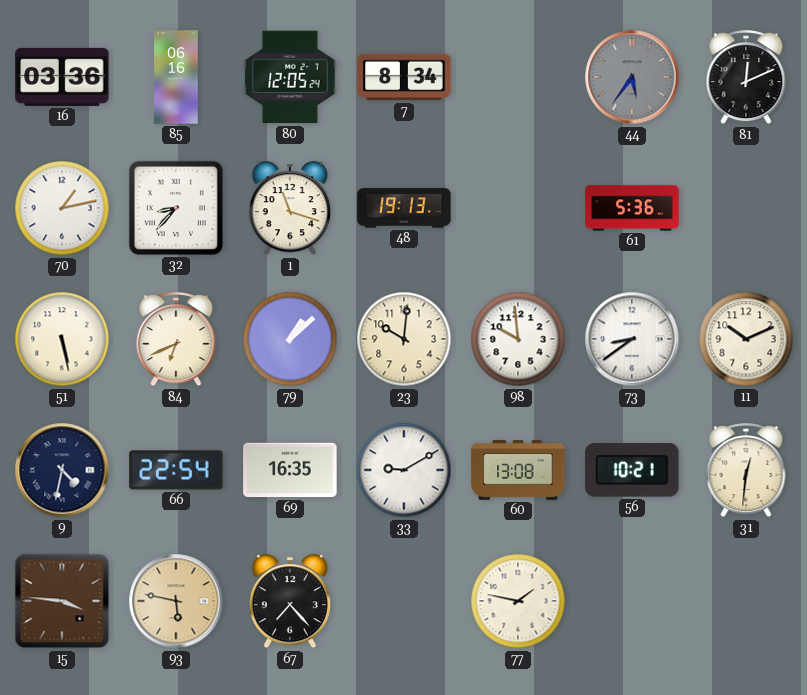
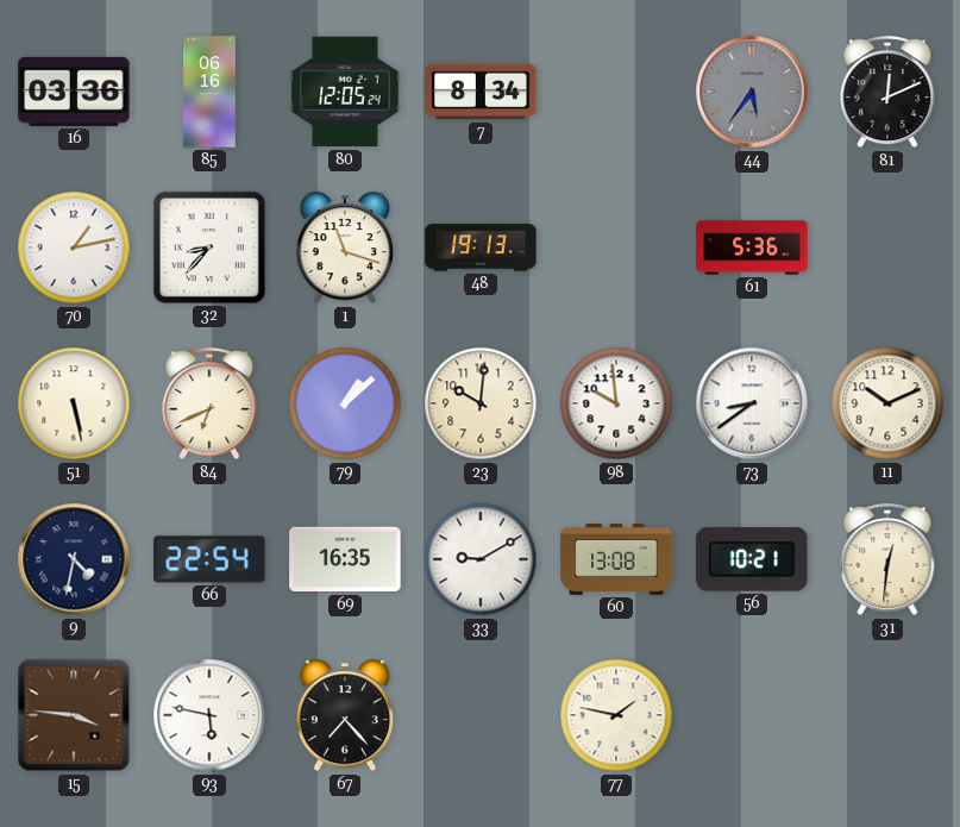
93 dial: champagne -> white
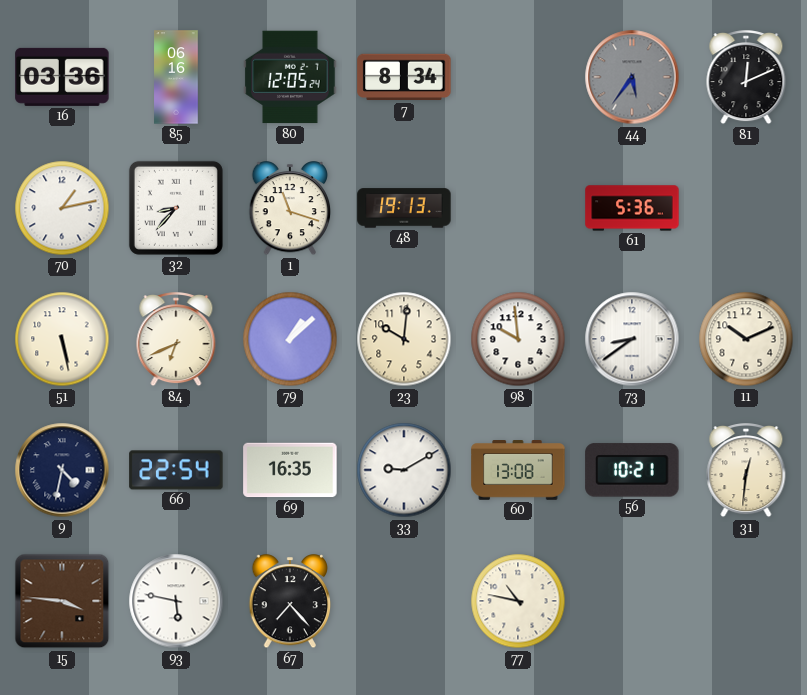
77: 1:47 -> 10:47
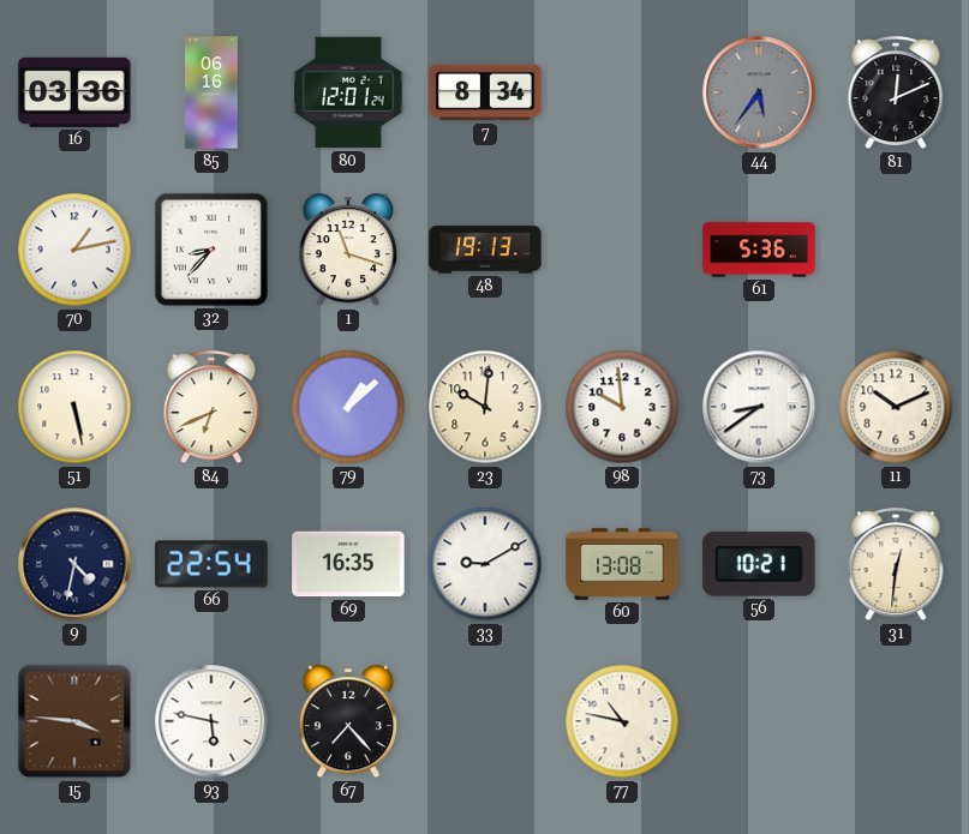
80: 12:05 -> 12:01
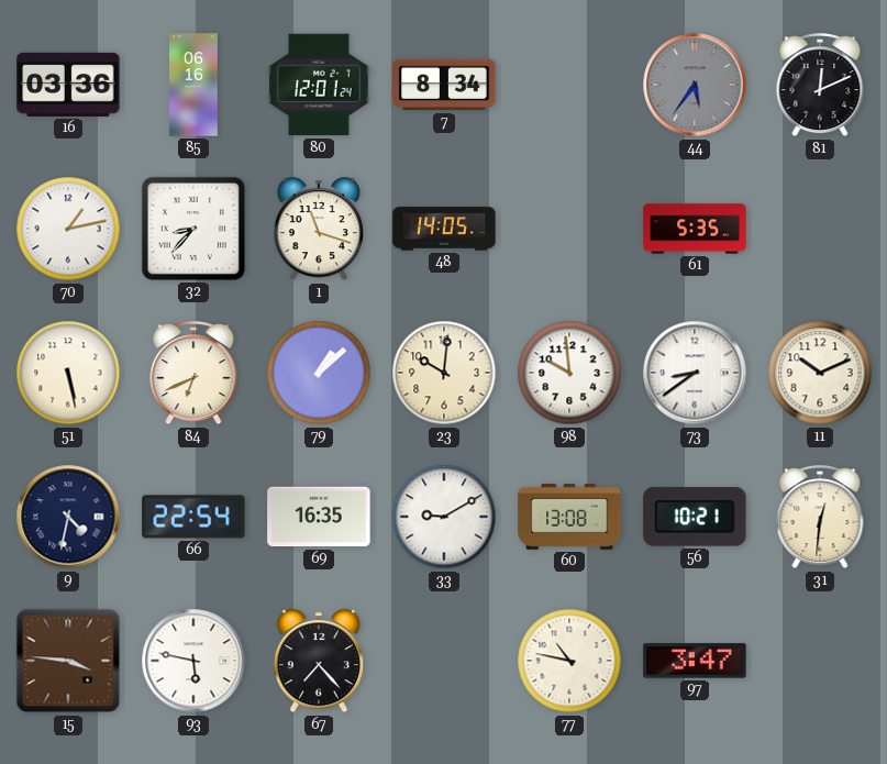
48: 19:13 -> 14:05
61: 5:36 -> 5:35
97: none -> 3:47
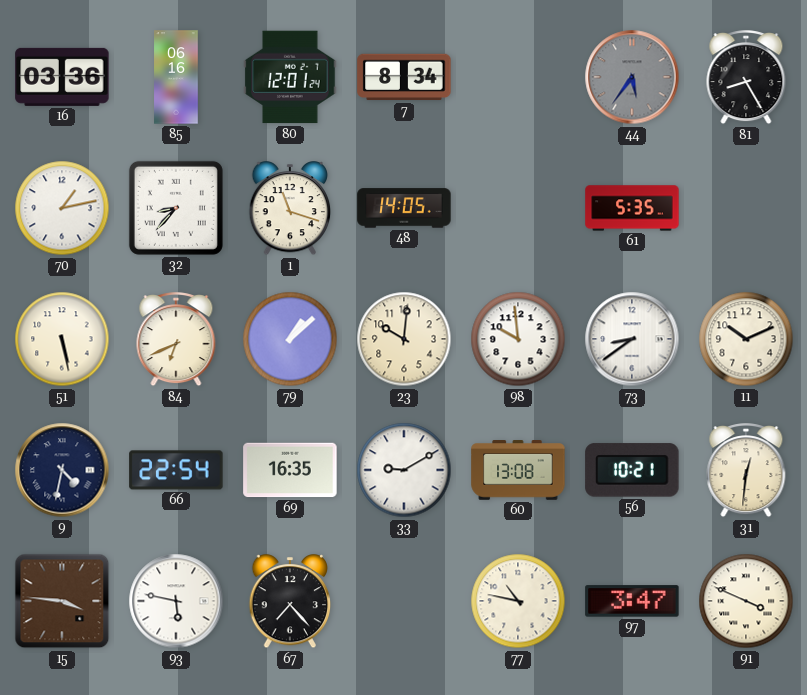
81: 12:11 -> 8:25
91: none -> 3:49
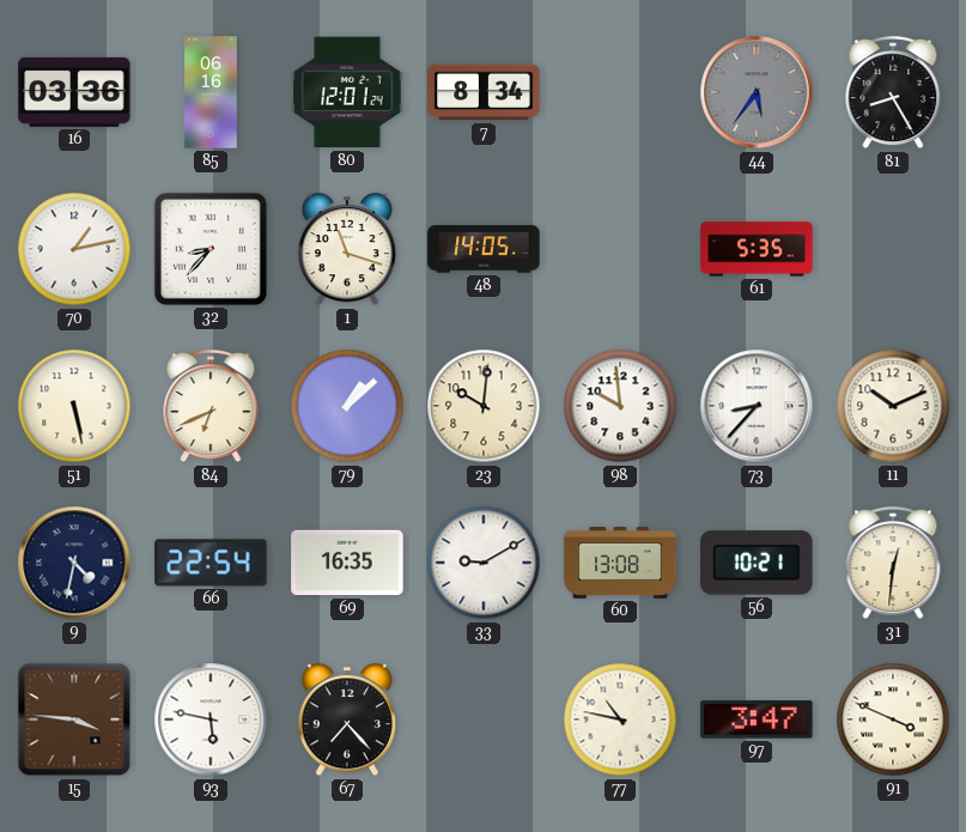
73: 8:39 -> 8:37
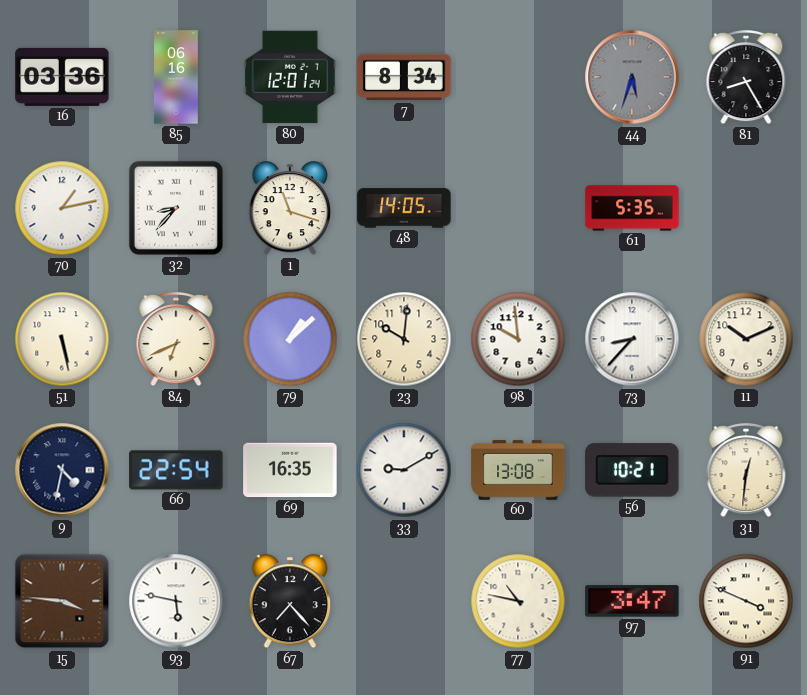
44: 5:36 -> 5:33
